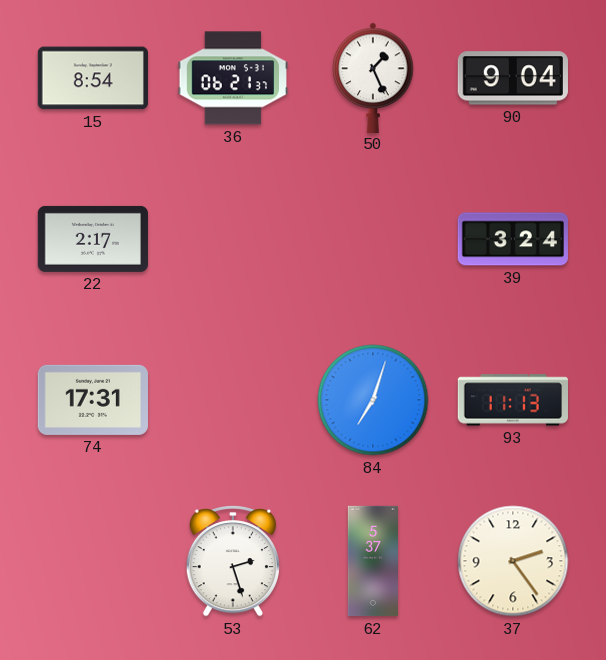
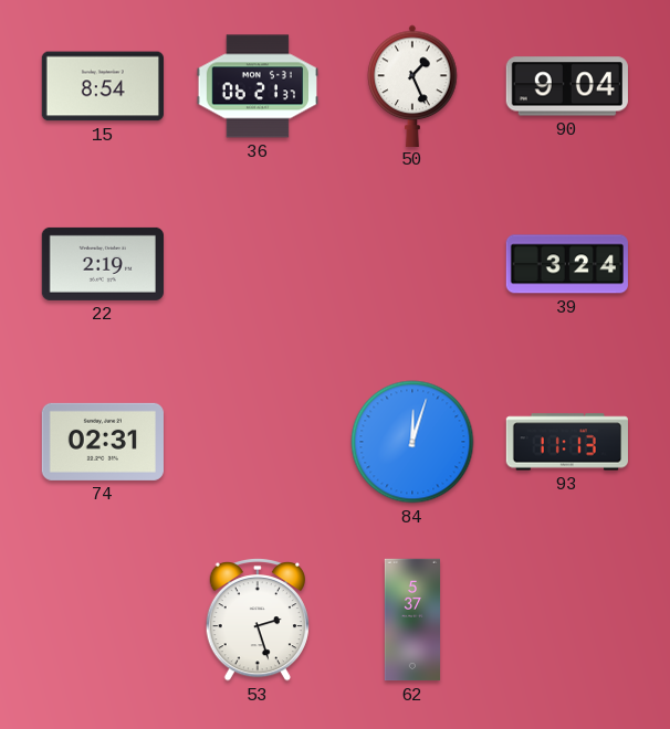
22: 2:17 -> 2:19
74: 17:31 -> 02:31
84: 7:03 -> 12:03
37: 2:24 -> none
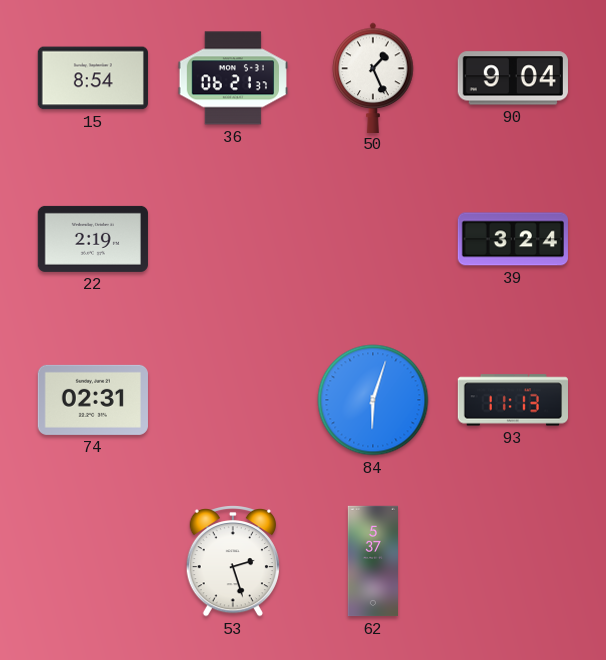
84: 12:03 -> 6:03
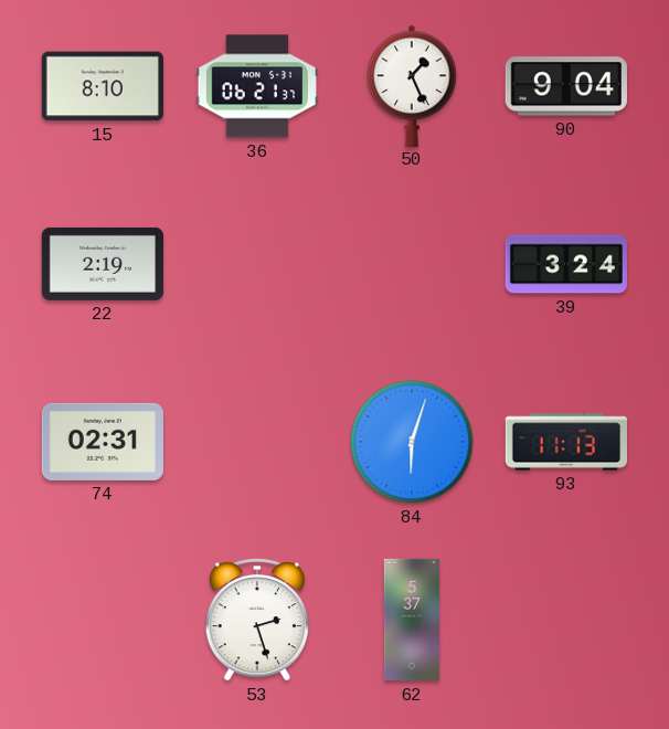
15: 8:54 -> 8:10
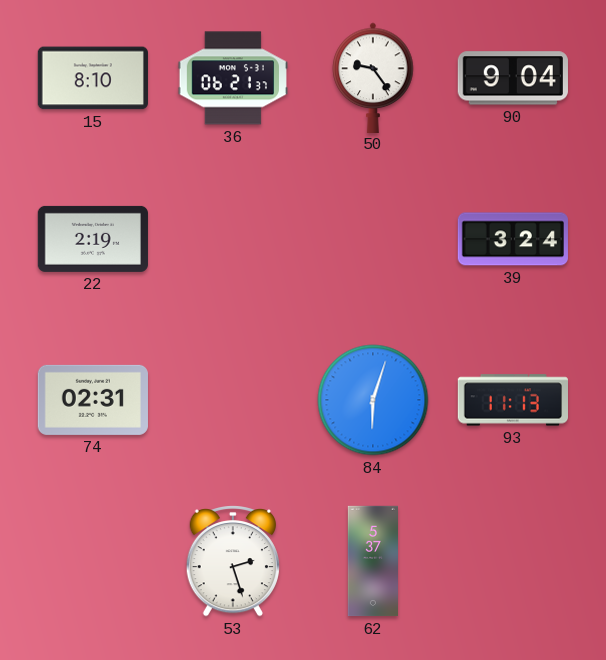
50: 1:26 -> 9:24
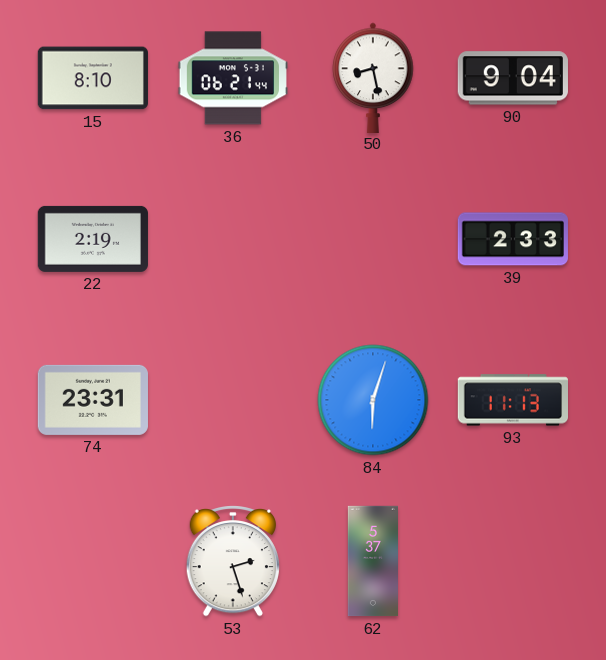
36: 06:21:37 -> 06:21:44
50: 9:24 -> 8:28
39: 3:24 -> 2:33
74: 02:31 -> 23:31
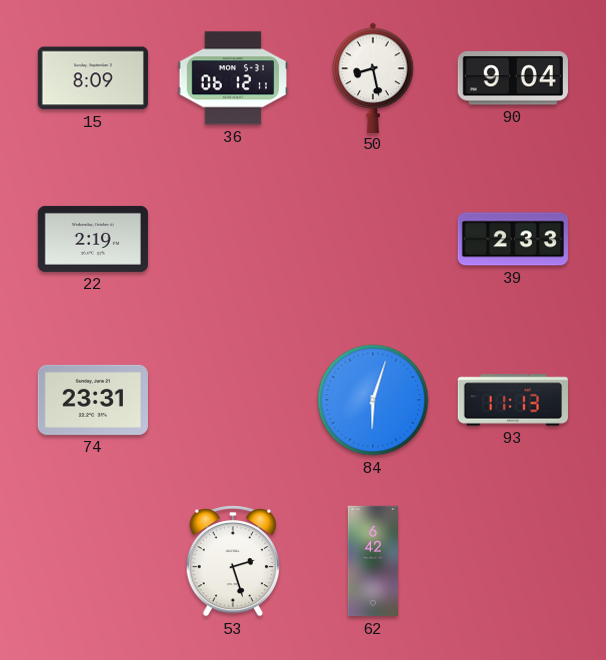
15: 8:10 -> 8:09
36: 06:21 -> 06:12
62: 5:37 -> 6:42
